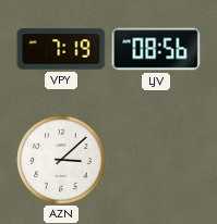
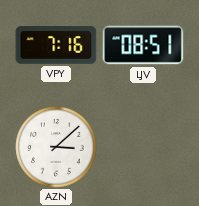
VPY: 7:19 -> 7:16
LJV: 08:56 -> 08:51
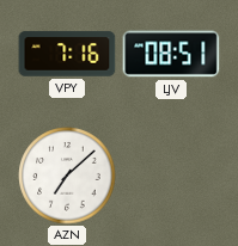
AZN: 3:08 -> 7:08
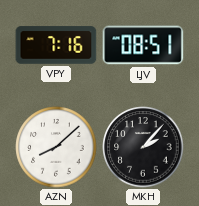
AZN: 7:08 -> 8:08
MKH: none -> 2:07
